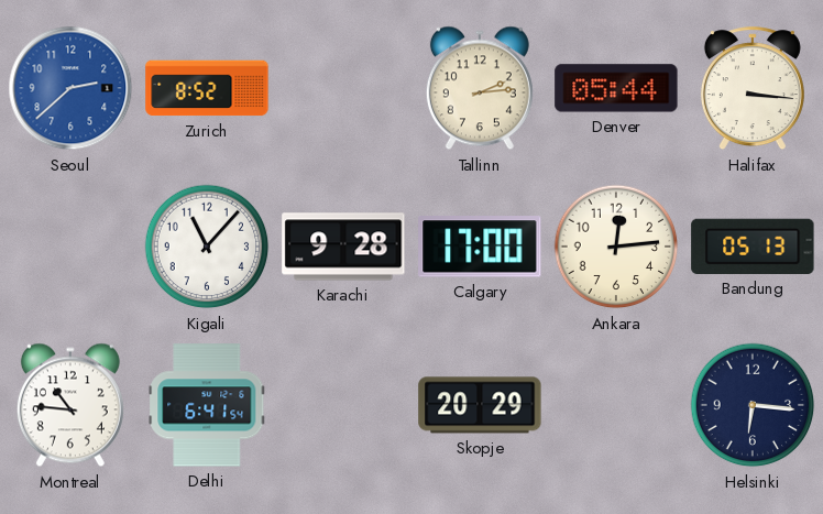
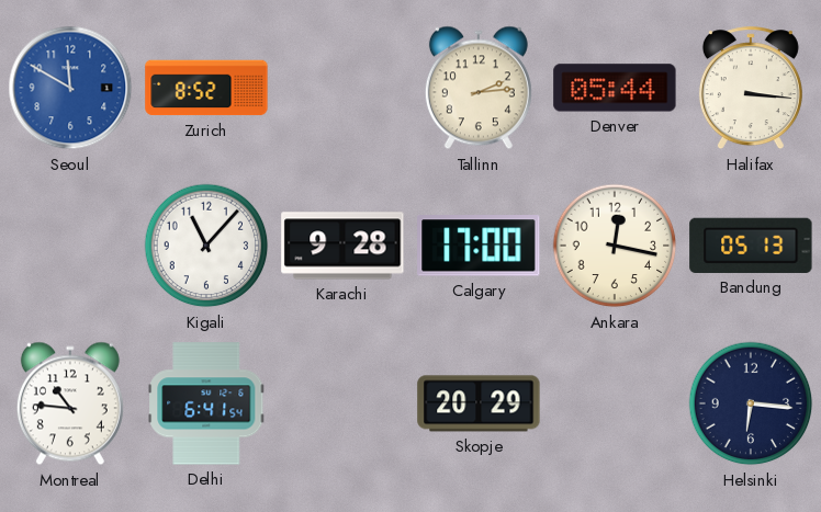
Seoul: 2:38 -> 11:50
Ankara: 12:14 -> 12:17
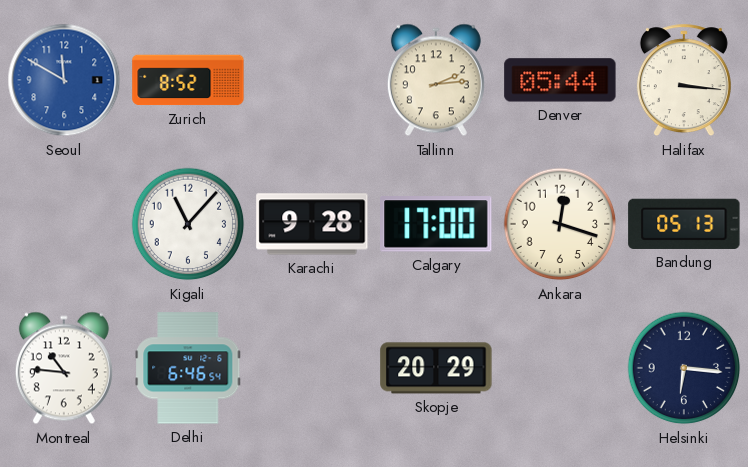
Ankara: 12:17 -> 12:18
Delhi: 6:41 -> 6:46
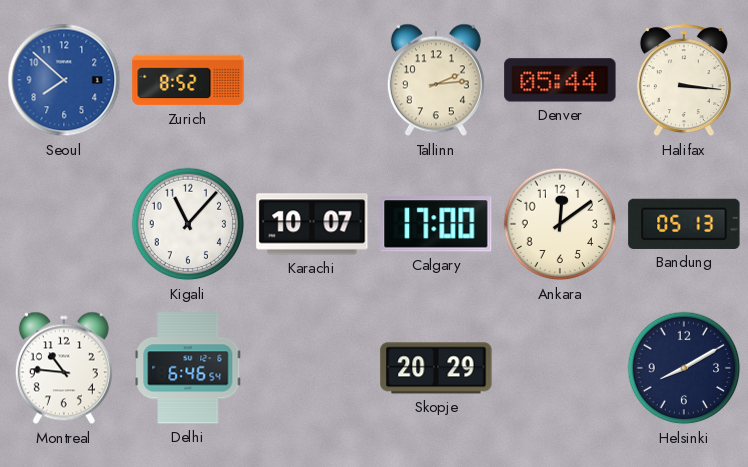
Seoul: 11:50 -> 7:52
Karachi: 9:28 -> 10:07
Ankara: 12:18 -> 12:09
Helsinki: 6:16 -> 8:10
